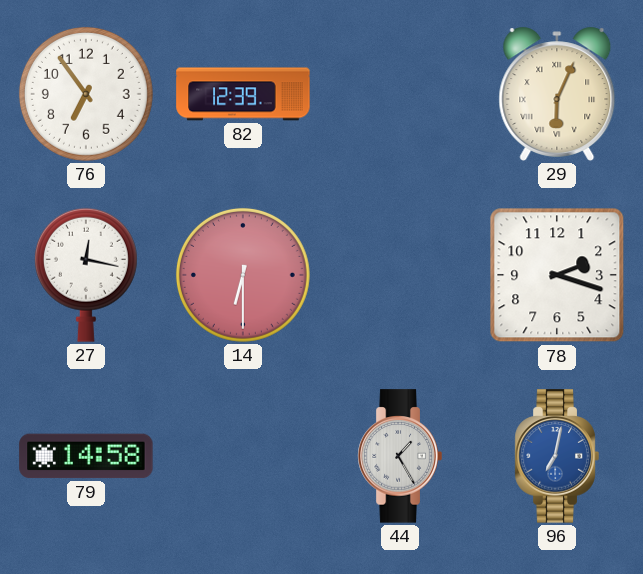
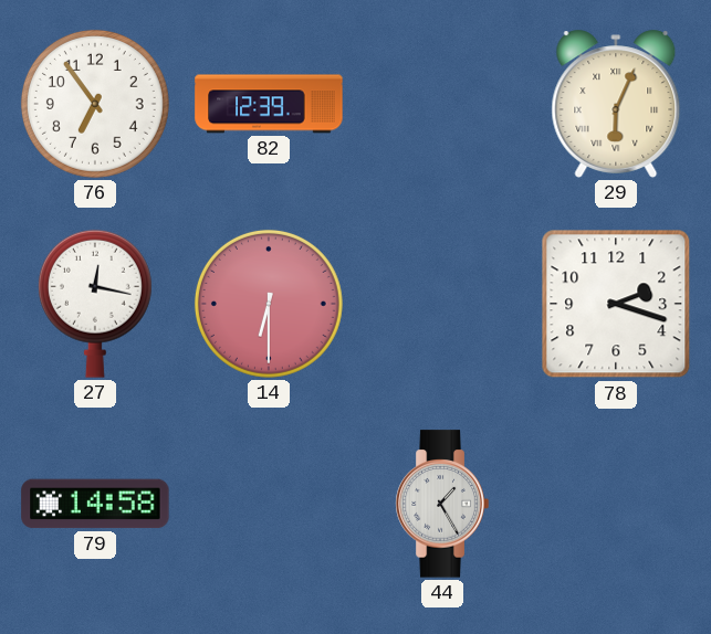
96: 7:02 -> none
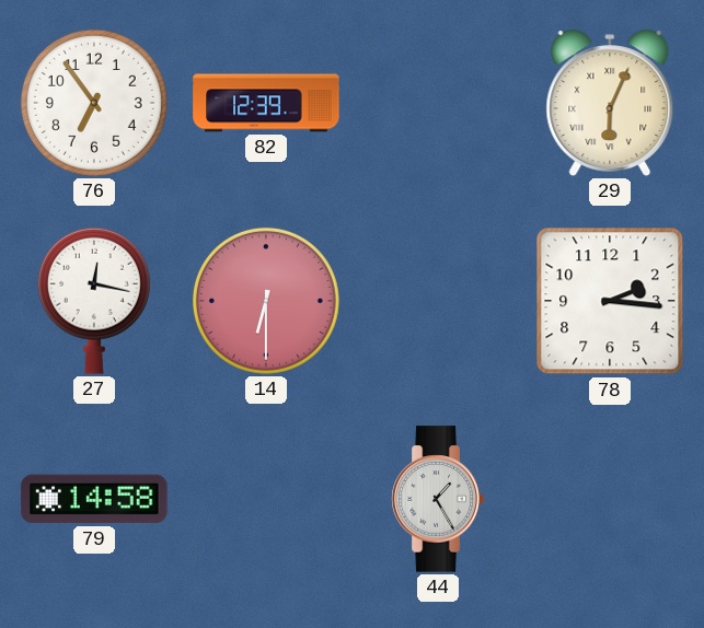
78: 2:18 -> 2:16
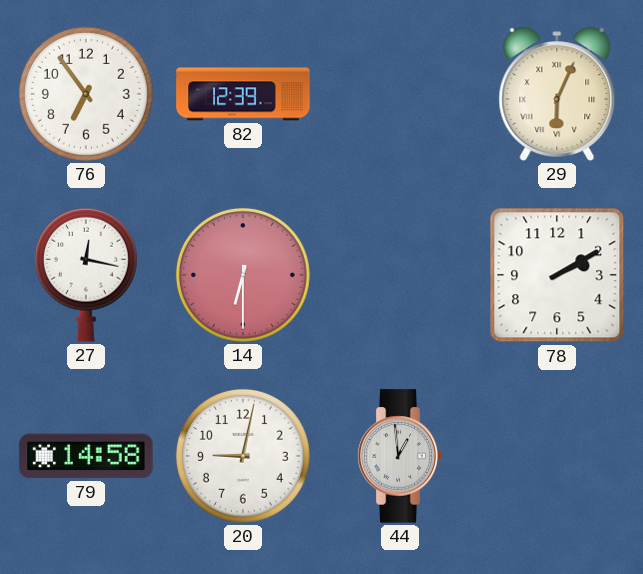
78: 2:16 -> 2:10
20: none -> 9:02
44: 1:25 -> 12:59
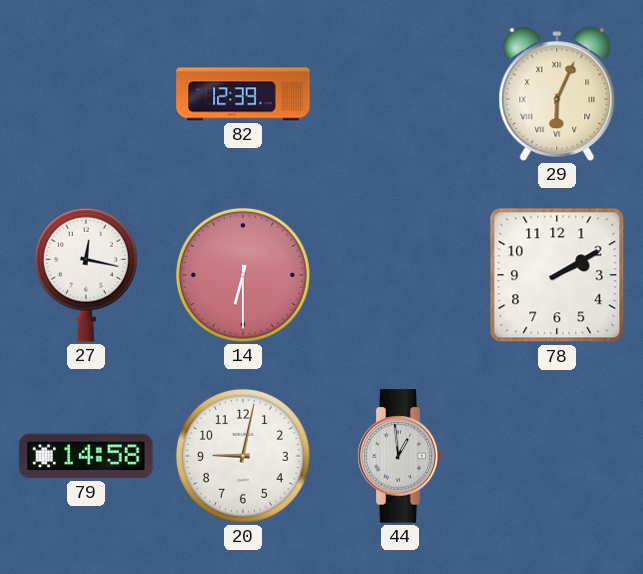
76: 6:54 -> none
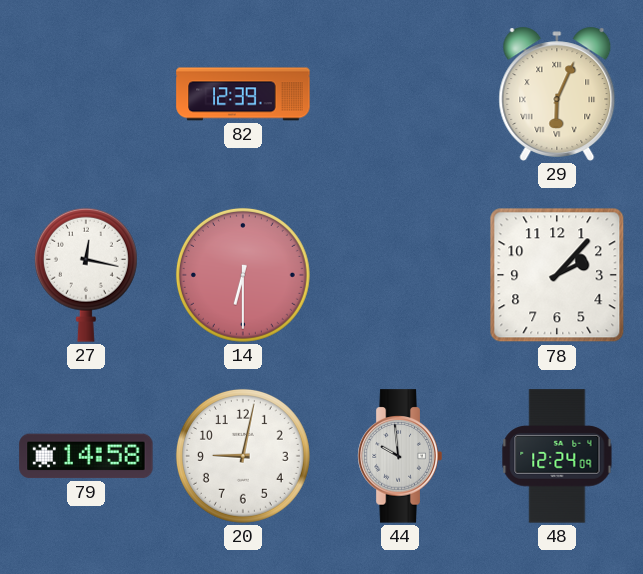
78: 2:10 -> 2:07
44: 12:59 -> 9:59
48: none -> 12:24
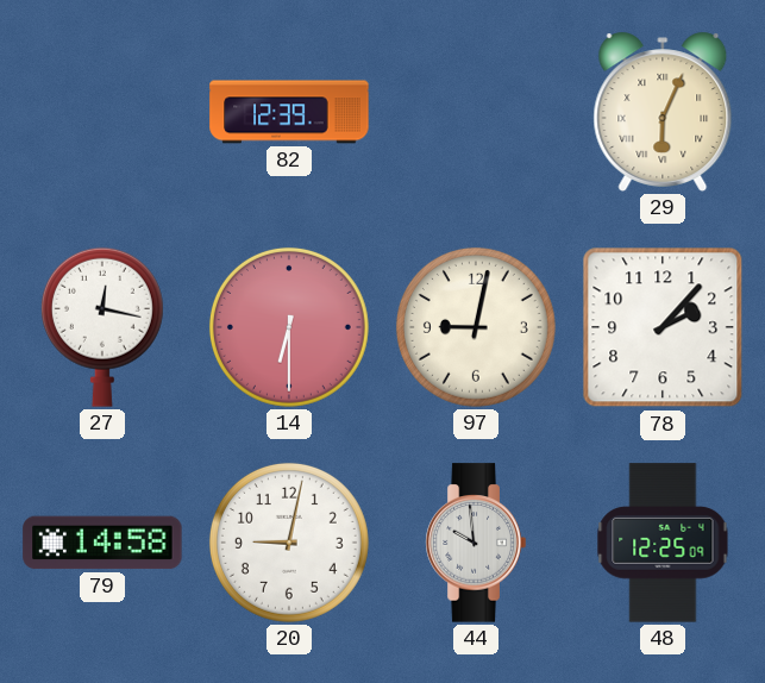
97: none -> 9:02
48: 12:24 -> 12:25
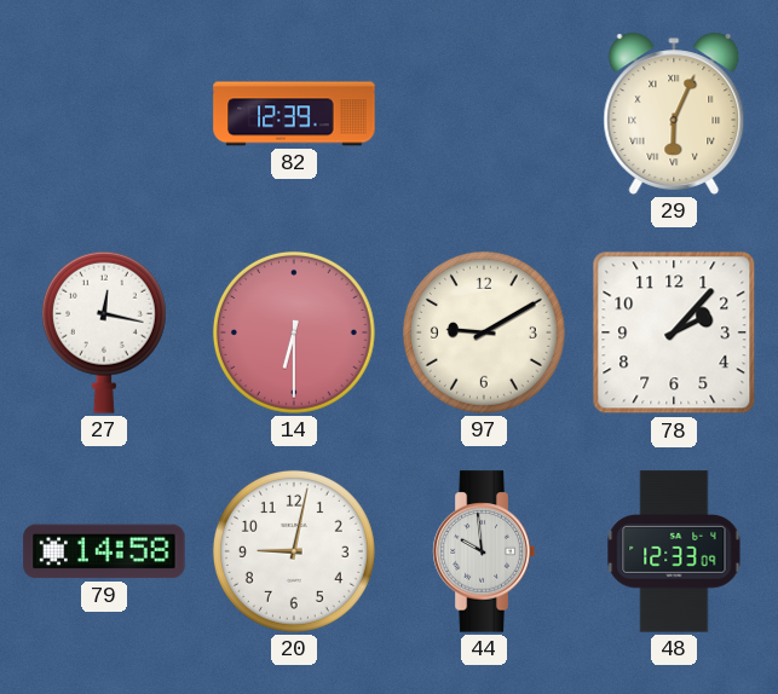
97: 9:02 -> 9:10
48: 12:25 -> 12:33
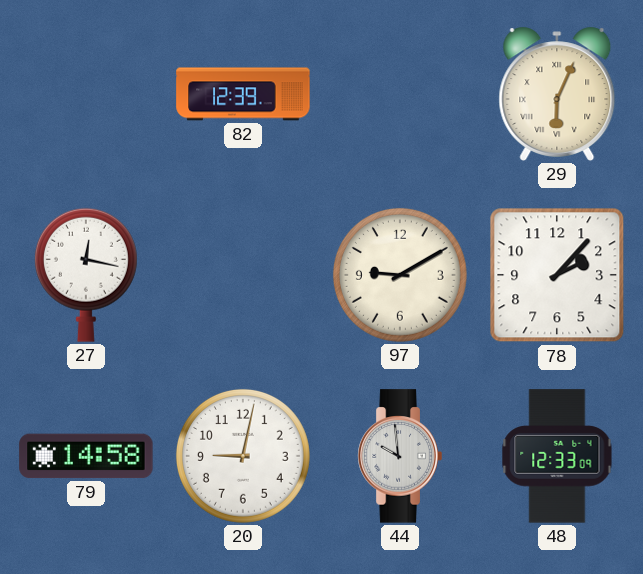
14: 6:30 -> none
